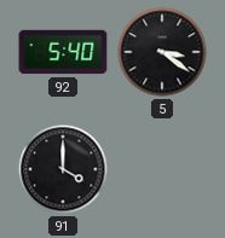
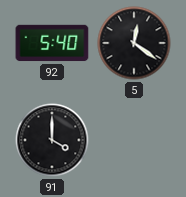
5: 3:21 -> 12:21
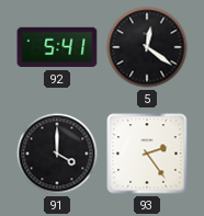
92: 5:40 -> 5:41
93: none -> 2:24
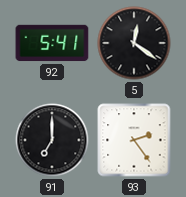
91: 4:00 -> 7:00
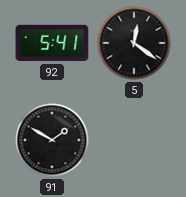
91: 7:00 -> 1:50
93: 2:24 -> none
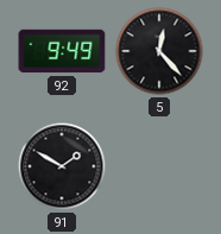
92: 5:41 -> 9:49
5: 12:21 -> 12:23
